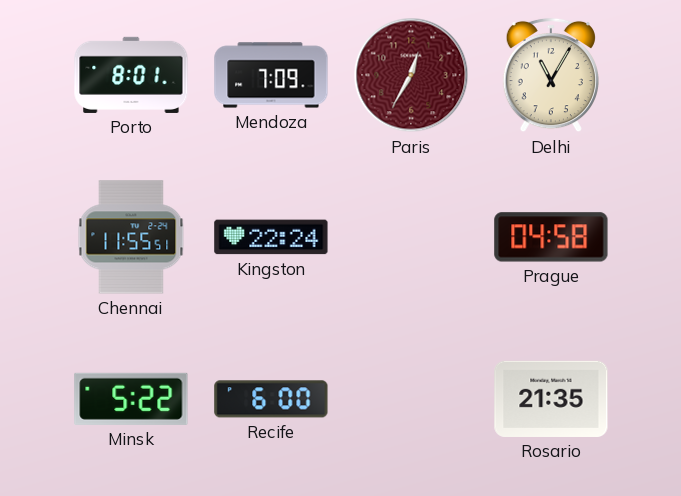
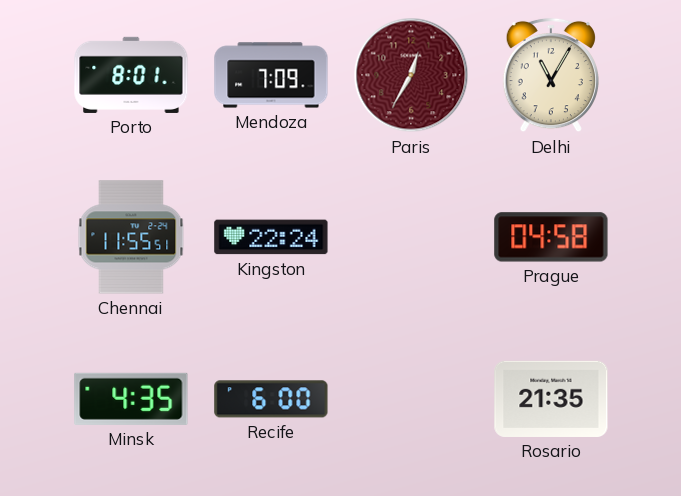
Minsk: 5:22 -> 4:35
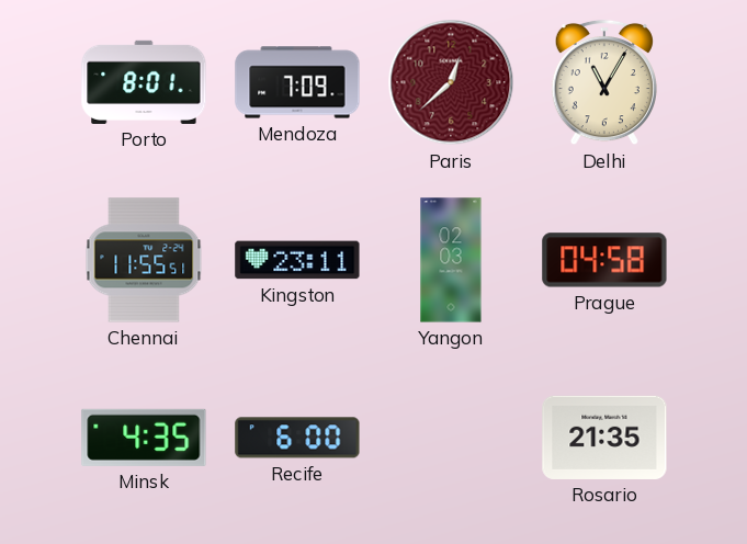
Paris: 12:35 -> 12:38
Kingston: 22:24 -> 23:11
Yangon: none -> 02:03
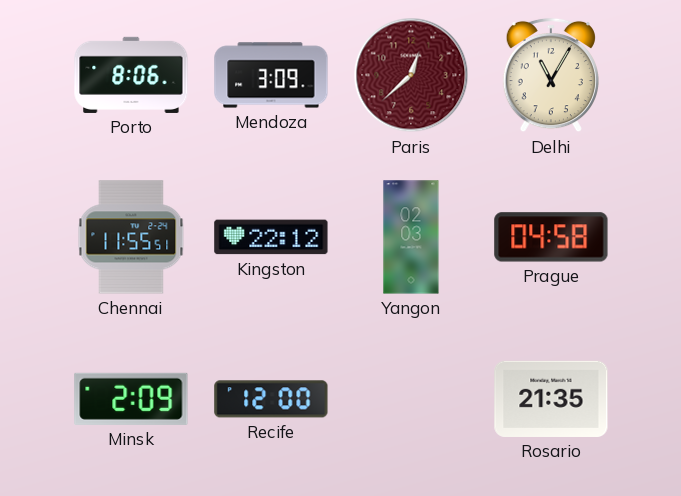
Porto: 8:01 -> 8:06
Mendoza: 7:09 -> 3:09
Kingston: 23:11 -> 22:12
Minsk: 4:35 -> 2:09
Recife: 6:00 -> 12:00
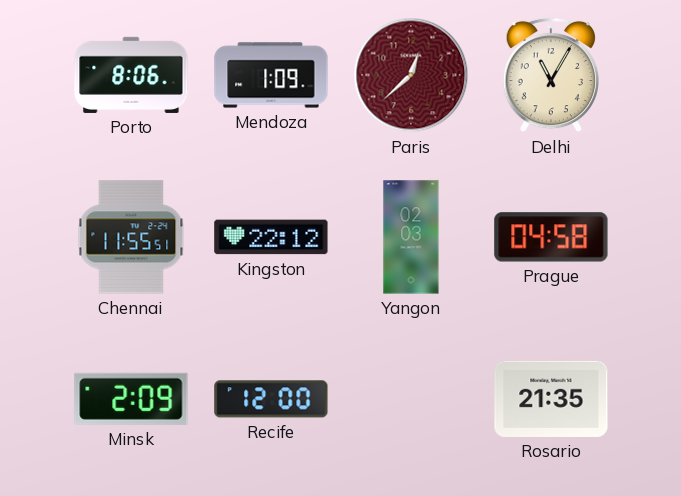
Mendoza: 3:09 -> 1:09
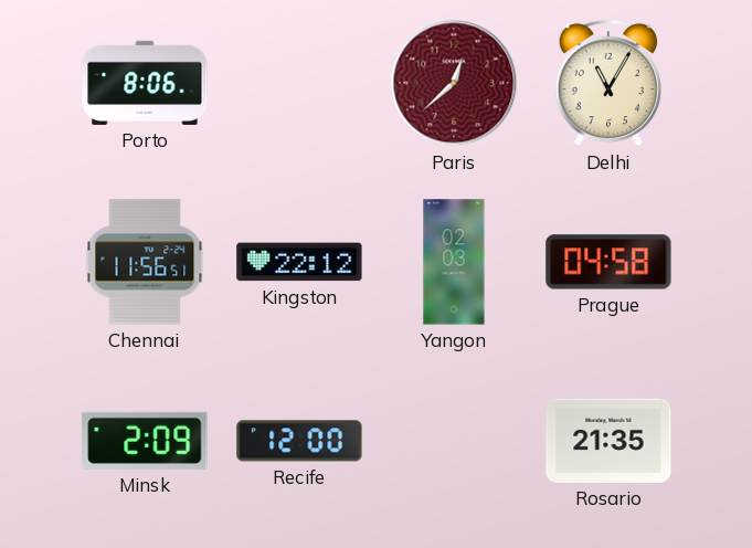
Mendoza: 1:09 -> none
Chennai: 11:55 -> 11:56
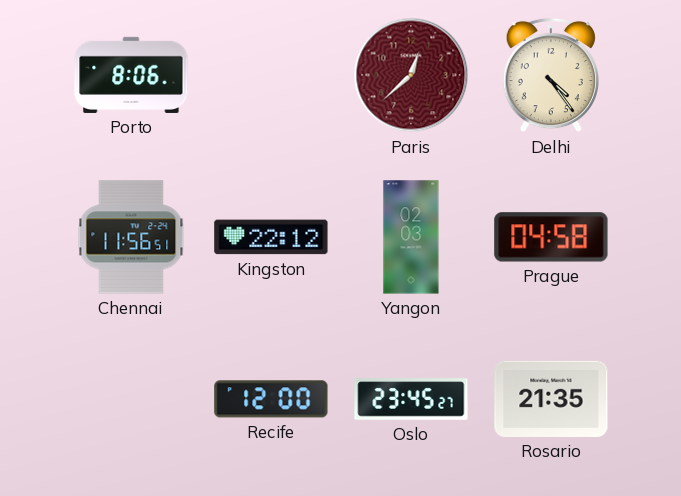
Delhi: 11:05 -> 4:24
Minsk: 2:09 -> none
Oslo: none -> 23:45
